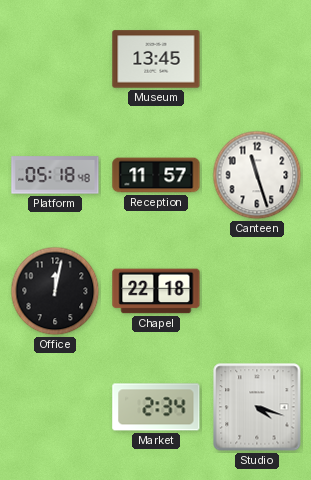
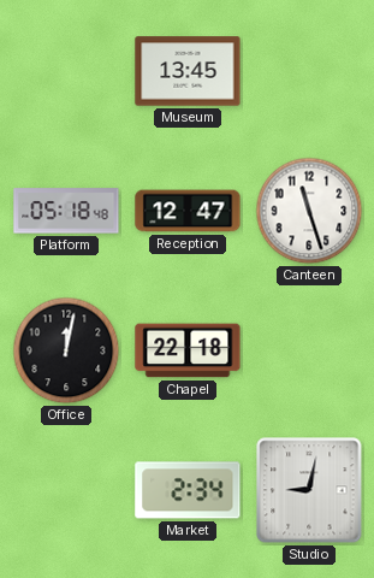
Reception: 11:57 -> 12:47
Studio: 4:18 -> 9:02
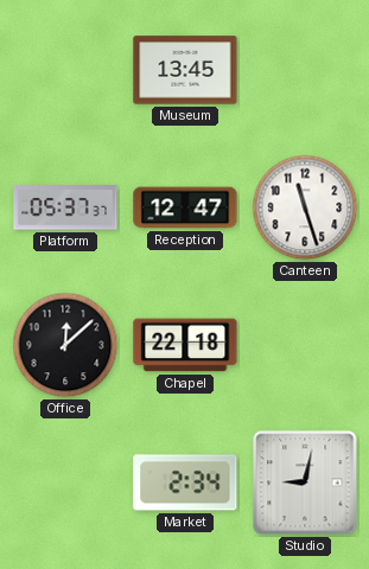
Platform: 05:18 -> 05:37
Office: 12:02 -> 12:08
